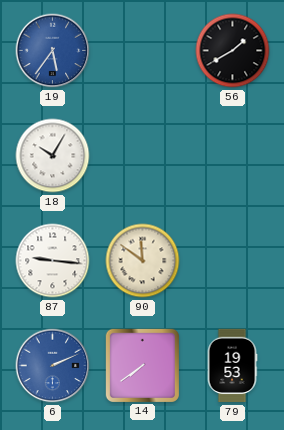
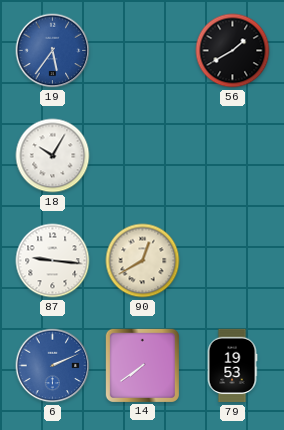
90: 11:51 -> 12:40
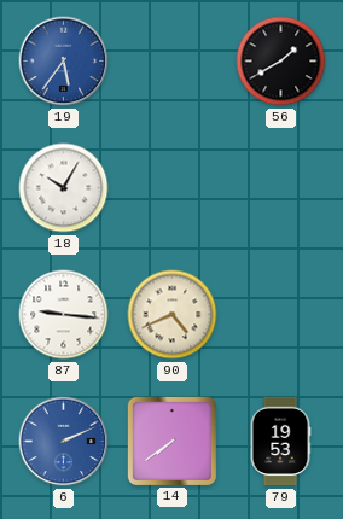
90: 12:40 -> 4:41
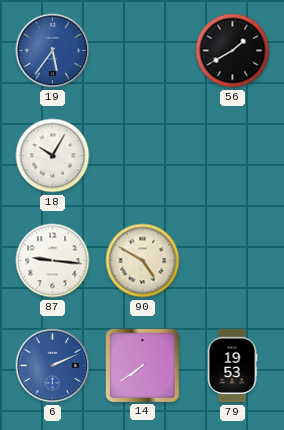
90: 4:41 -> 4:50
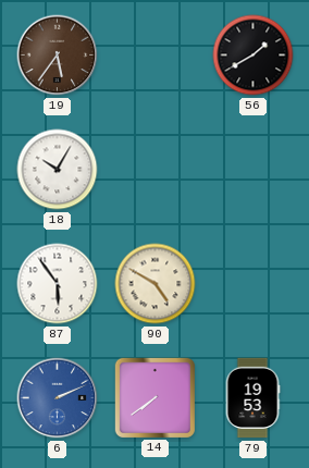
19 dial: blue -> brown
87: 9:16 -> 5:54
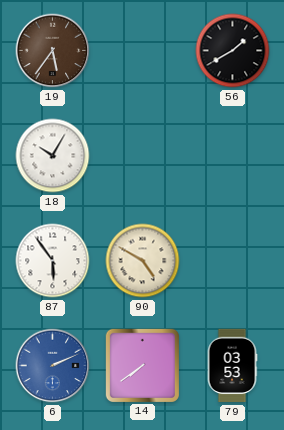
79: 19:53 -> 03:53
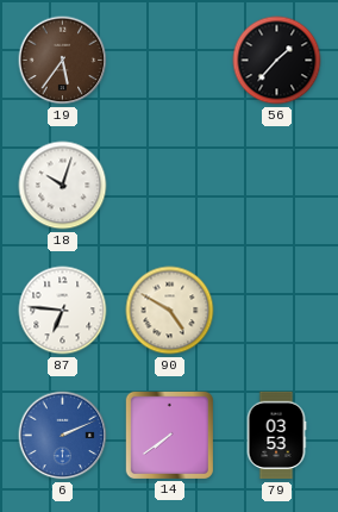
56: 1:40 -> 1:37
18: 10:05 -> 10:03
87: 5:54 -> 6:46
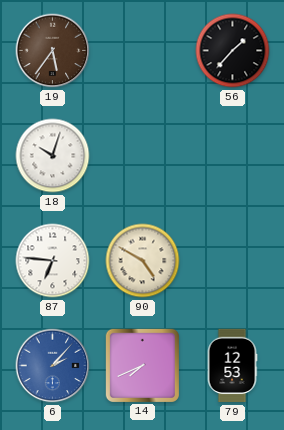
6: 2:11 -> 2:07
14: 7:39 -> 7:41
79: 03:53 -> 12:53
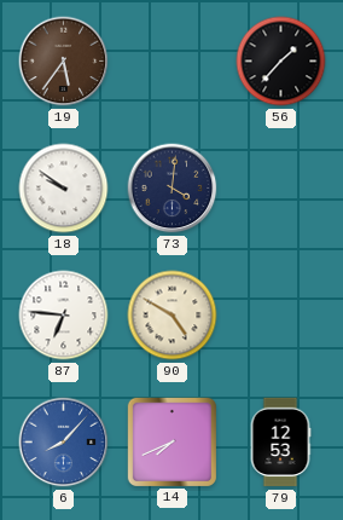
18: 10:03 -> 9:51
73: none -> 4:01
6: 2:07 -> 8:07
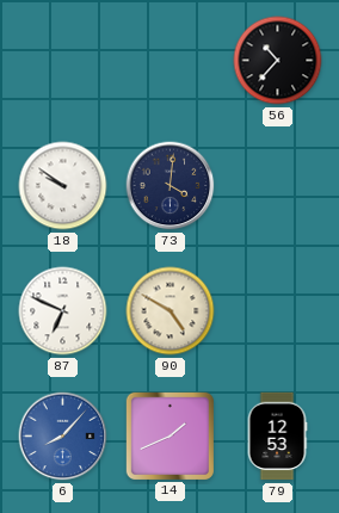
19: 5:36 -> none
56: 1:37 -> 10:37
87: 6:46 -> 6:49
14: 7:41 -> 1:41
